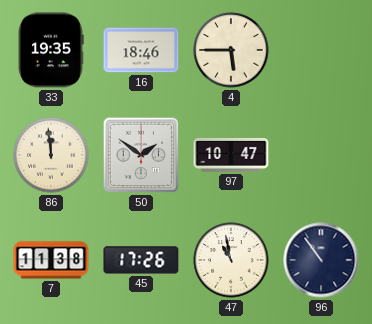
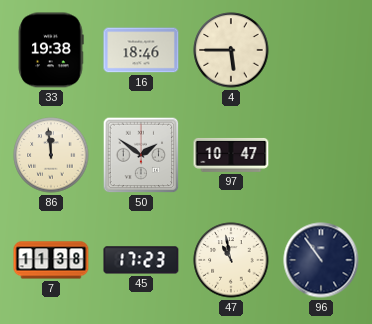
33: 19:35 -> 19:38
45: 17:26 -> 17:23
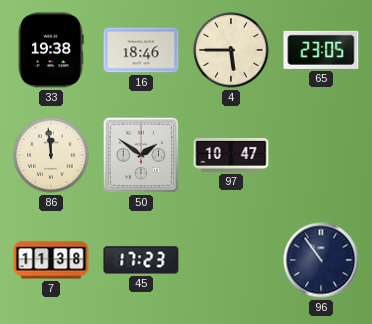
65: none -> 23:05
47: 10:58 -> none
